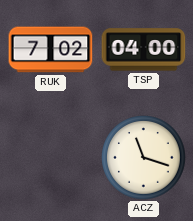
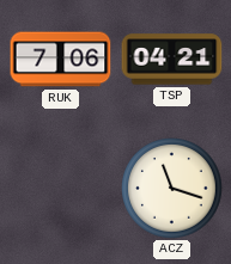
RUK: 7:02 -> 7:06
TSP: 04:00 -> 04:21
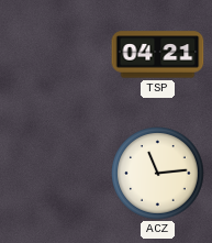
RUK: 7:06 -> none
ACZ: 11:18 -> 11:14
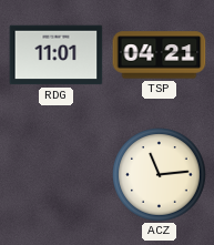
RDG: none -> 11:01
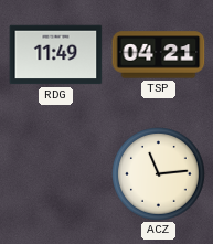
RDG: 11:01 -> 11:49
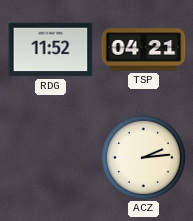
RDG: 11:49 -> 11:52
ACZ: 11:14 -> 2:14
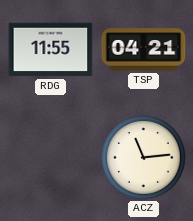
RDG: 11:52 -> 11:55
ACZ: 2:14 -> 11:14
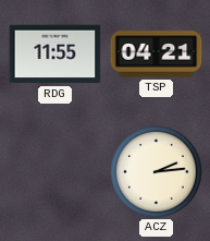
ACZ: 11:14 -> 2:14
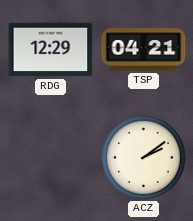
RDG: 11:55 -> 12:29
ACZ: 2:14 -> 2:09
